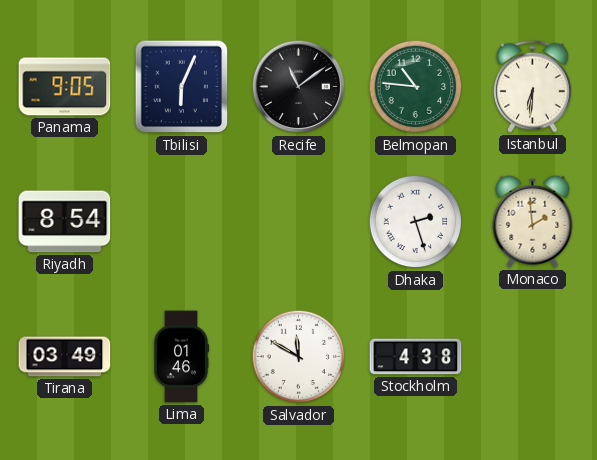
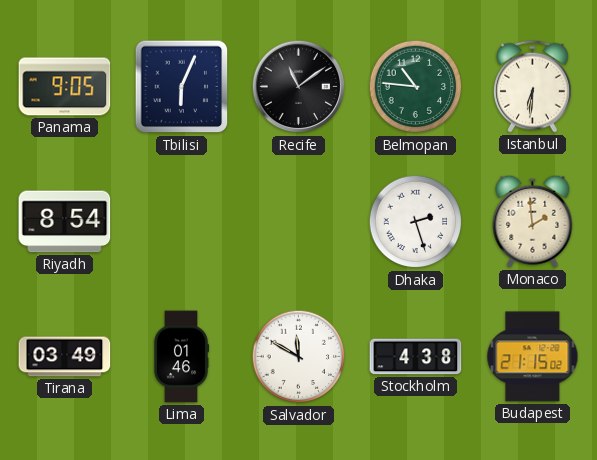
Budapest: none -> 21:15
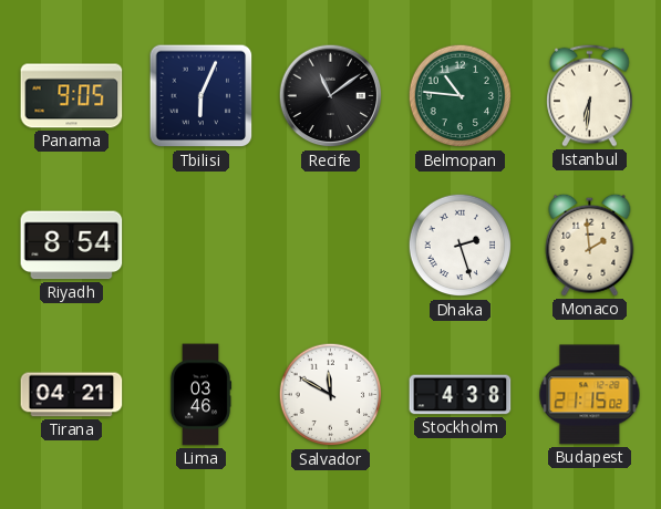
Tirana: 03:49 -> 04:21
Lima: 01:46 -> 03:46
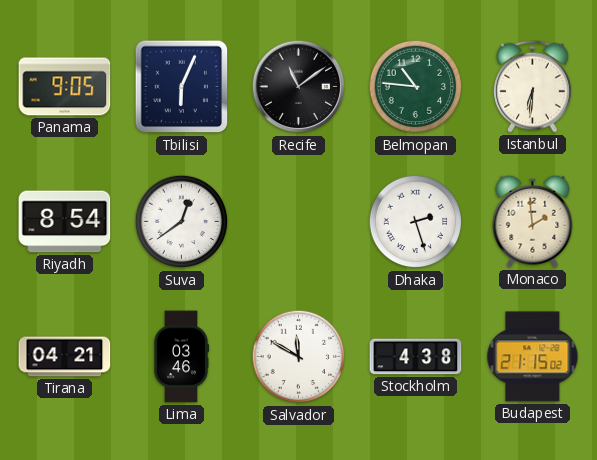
Suva: none -> 12:39
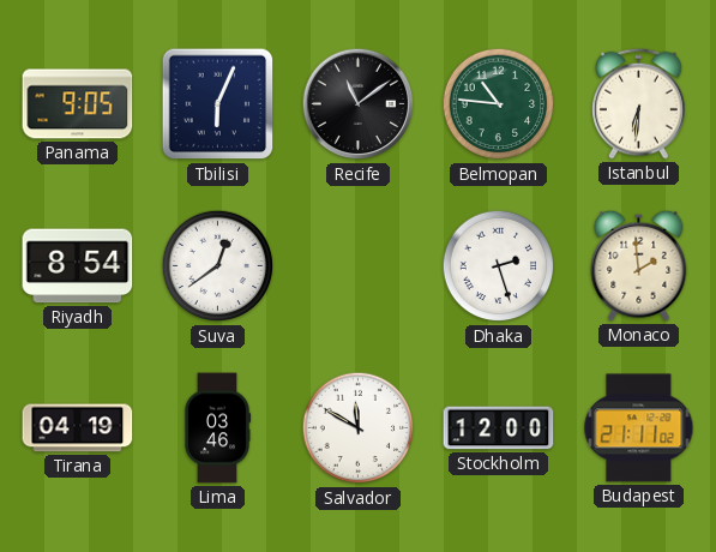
Tirana: 04:21 -> 04:19
Stockholm: 4:38 -> 12:00
Budapest: 21:15 -> 21:11
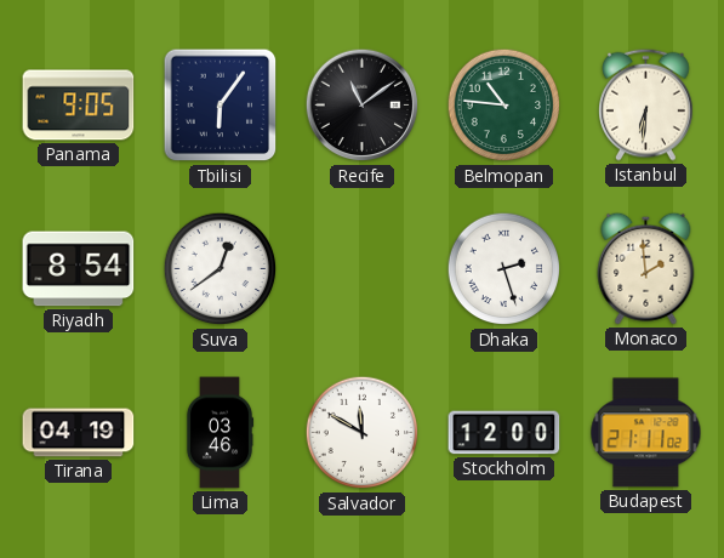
Tbilisi: 6:04 -> 6:06
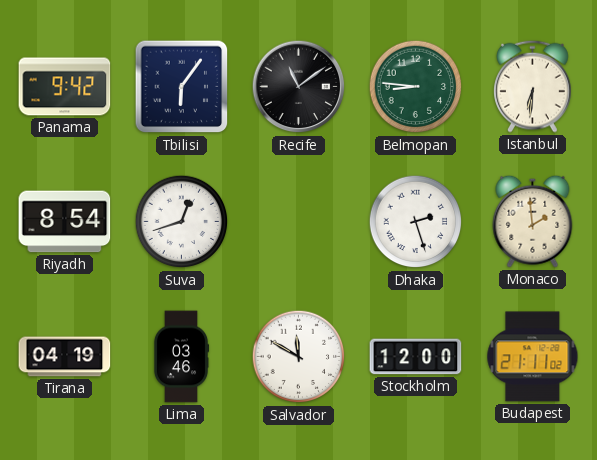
Panama: 9:05 -> 9:42
Belmopan: 10:46 -> 8:46
Suva: 12:39 -> 12:42
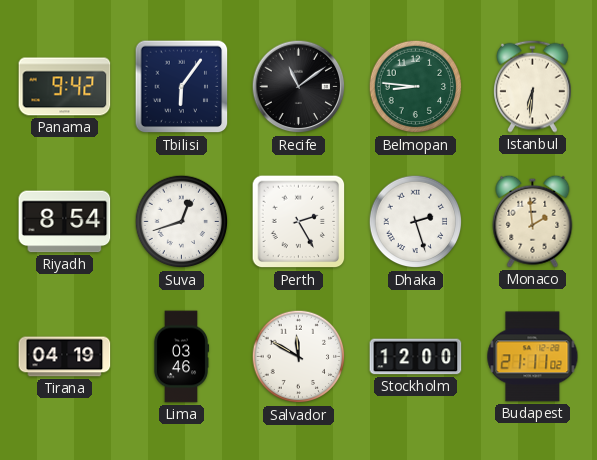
Perth: none -> 2:25
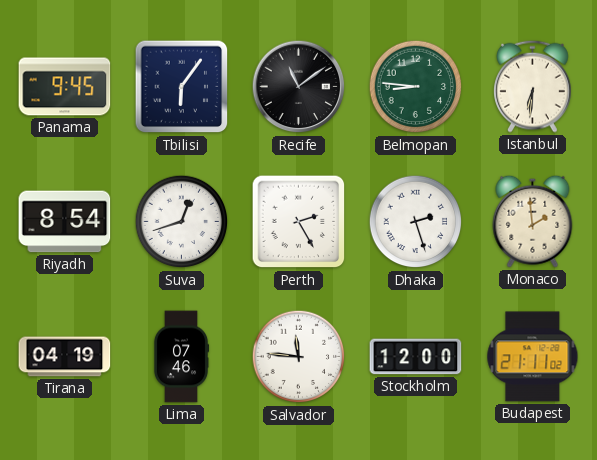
Panama: 9:42 -> 9:45
Lima: 03:46 -> 07:46
Salvador: 11:50 -> 11:46
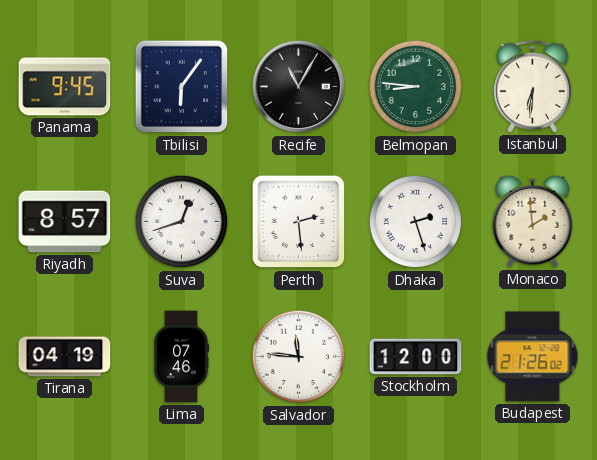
Recife: 11:09 -> 11:05
Riyadh: 8:54 -> 8:57
Perth: 2:25 -> 2:29
Budapest: 21:11 -> 21:26
